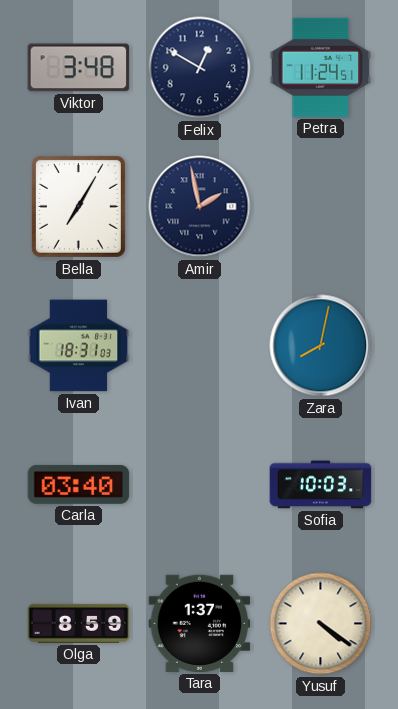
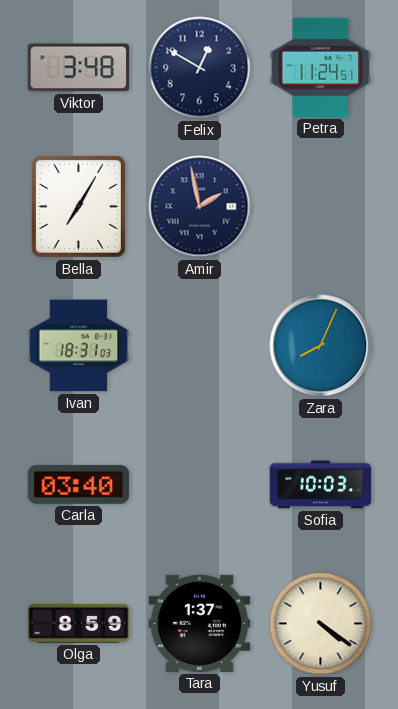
Zara: 8:02 -> 8:04
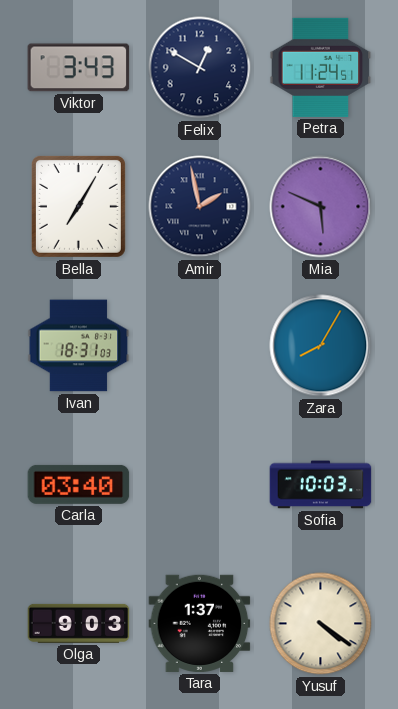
Viktor: 3:48 -> 3:43
Mia: none -> 5:49
Zara: 8:04 -> 8:05
Olga: 8:59 -> 9:03
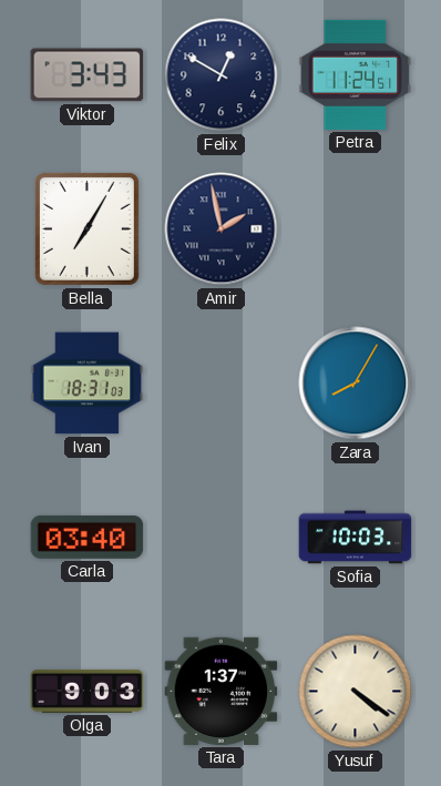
Mia: 5:49 -> none
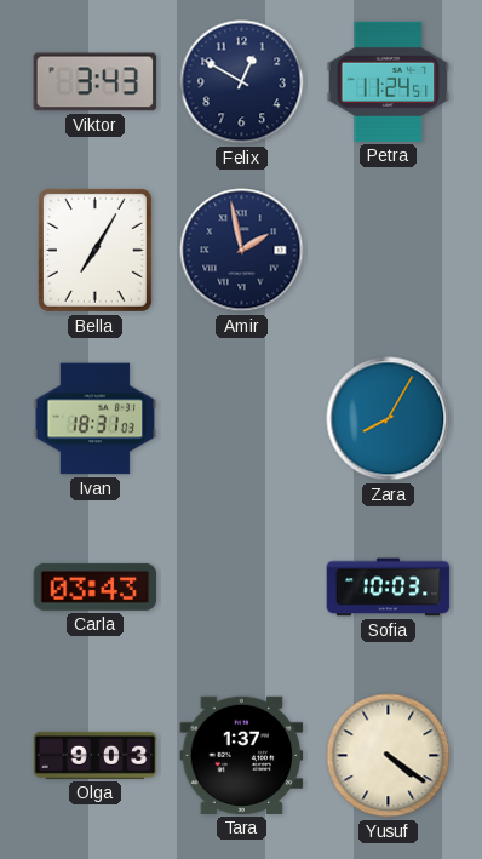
Carla: 03:40 -> 03:43
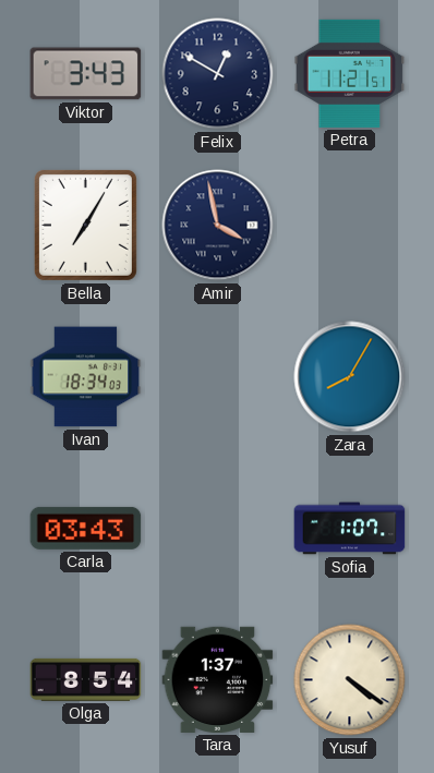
Petra: 11:24 -> 11:21
Amir: 1:58 -> 3:58
Ivan: 18:31 -> 18:34
Sofia: 10:03 -> 1:07
Olga: 9:03 -> 8:54
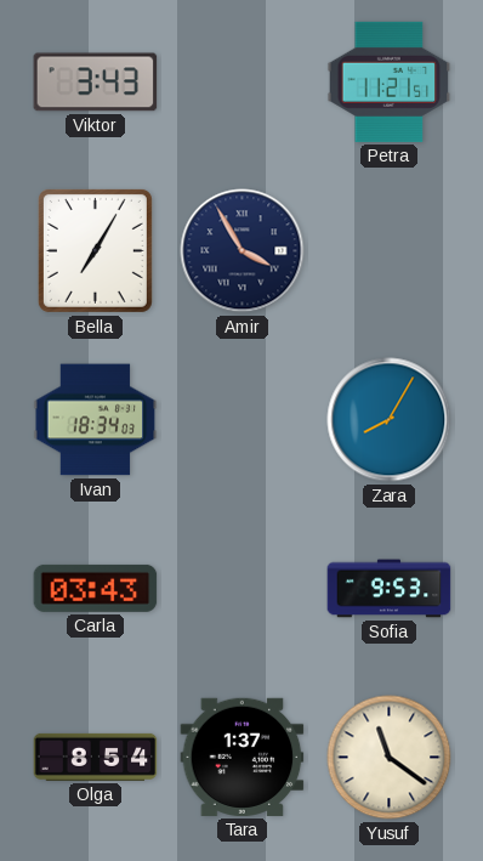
Felix: 12:50 -> none
Amir: 3:58 -> 3:55
Sofia: 1:07 -> 9:53
Yusuf: 4:21 -> 11:21
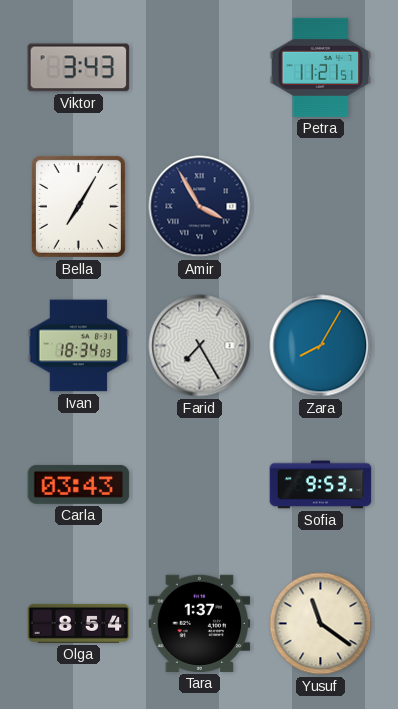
Farid: none -> 7:25
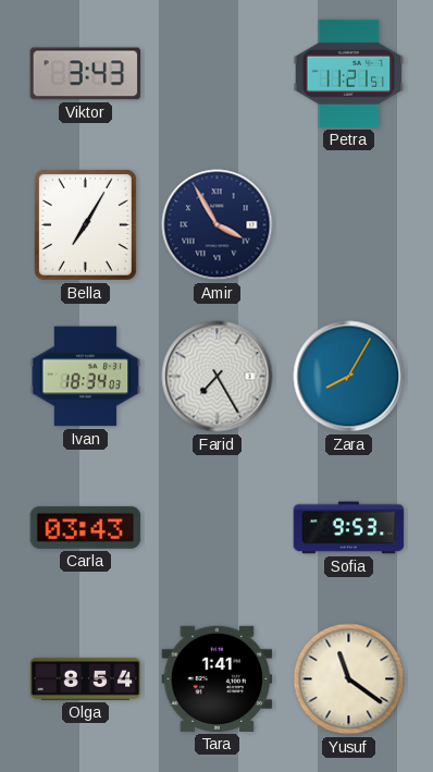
Tara: 1:37 -> 1:41
